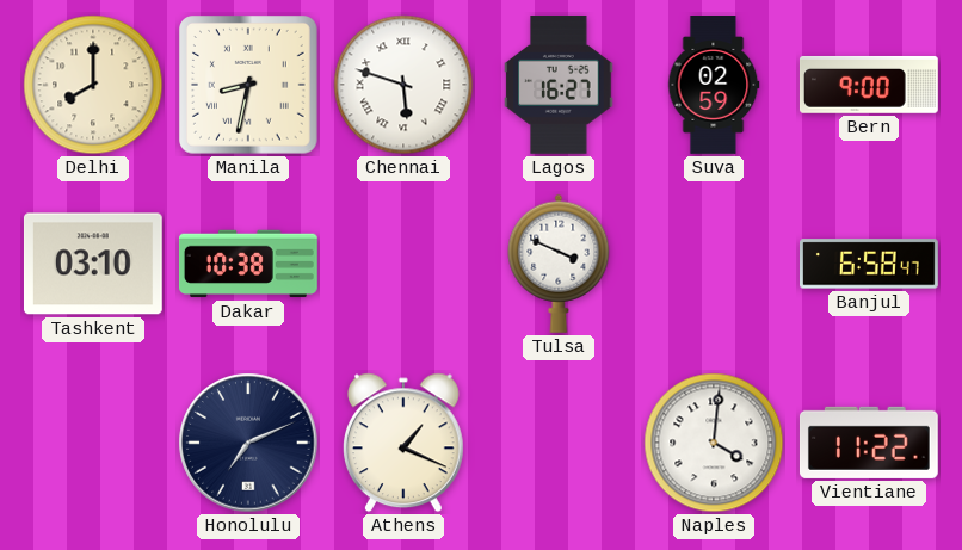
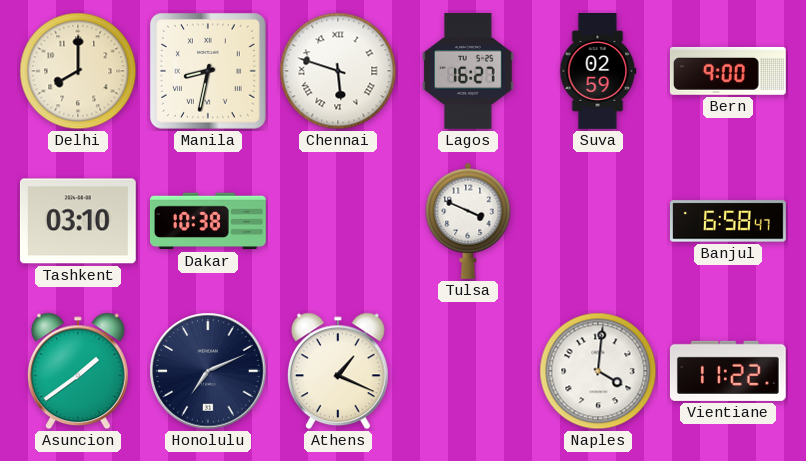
Asuncion: none -> 1:39
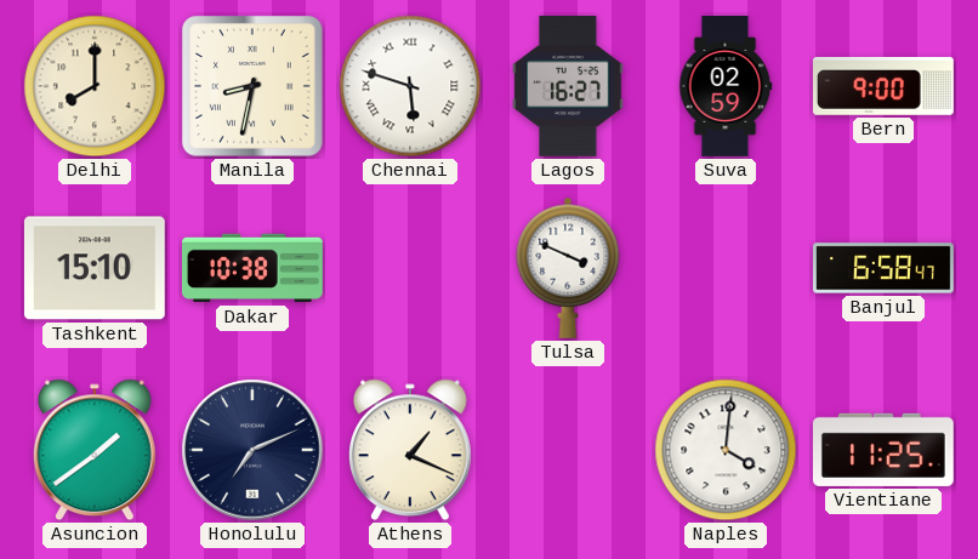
Tashkent: 03:10 -> 15:10
Vientiane: 11:22 -> 11:25
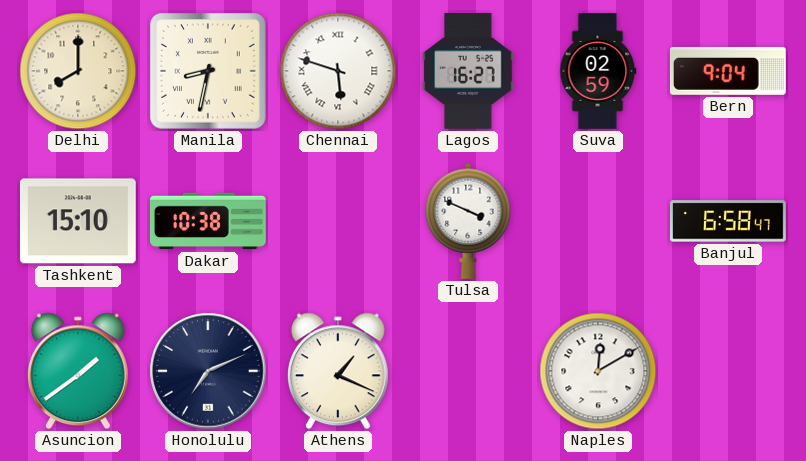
Bern: 9:00 -> 9:04
Naples: 4:01 -> 12:10
Vientiane: 11:25 -> none
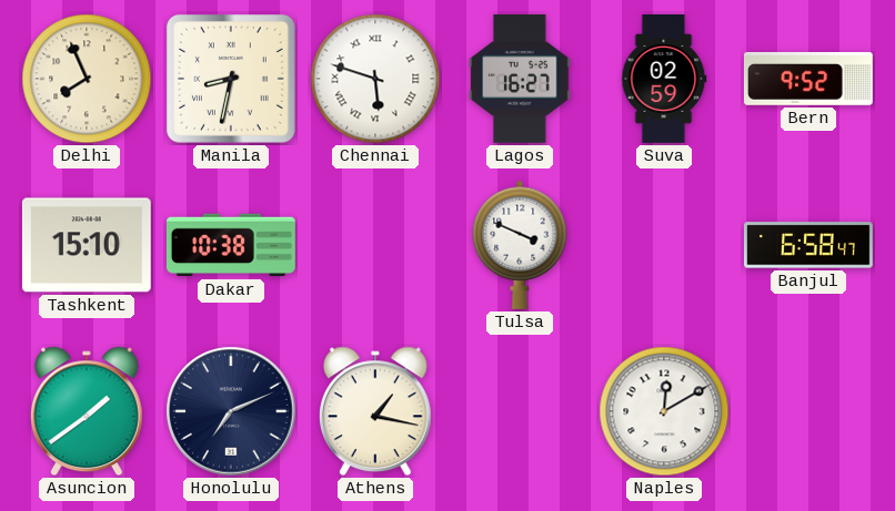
Delhi: 8:00 -> 7:56
Bern: 9:04 -> 9:52
Athens: 1:19 -> 1:17
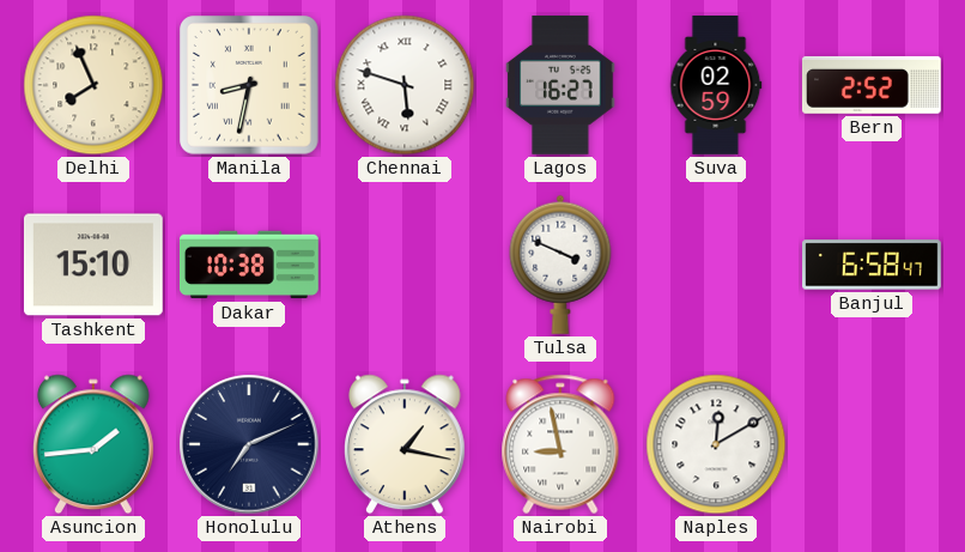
Bern: 9:52 -> 2:52
Asuncion: 1:39 -> 1:44
Nairobi: none -> 8:58
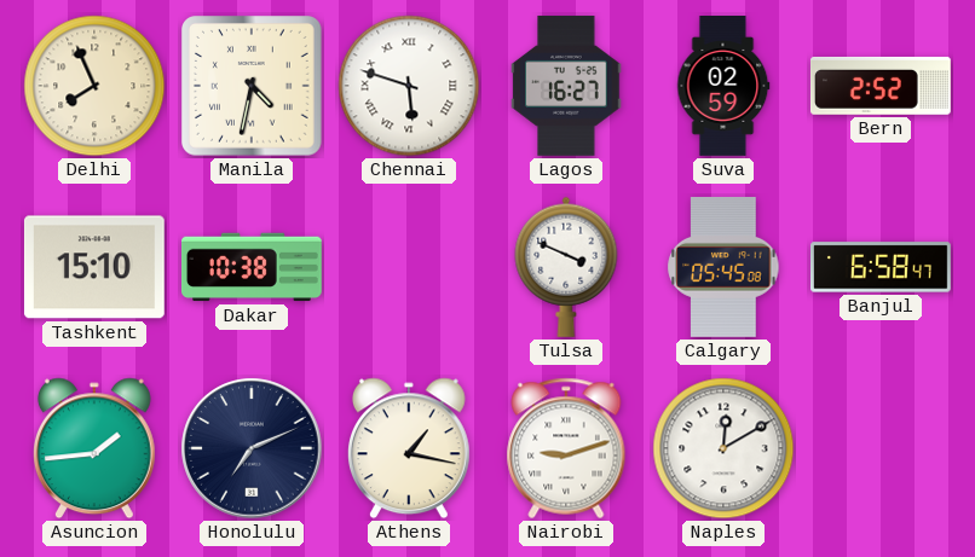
Manila: 8:32 -> 4:32
Calgary: none -> 05:45
Nairobi: 8:58 -> 9:12
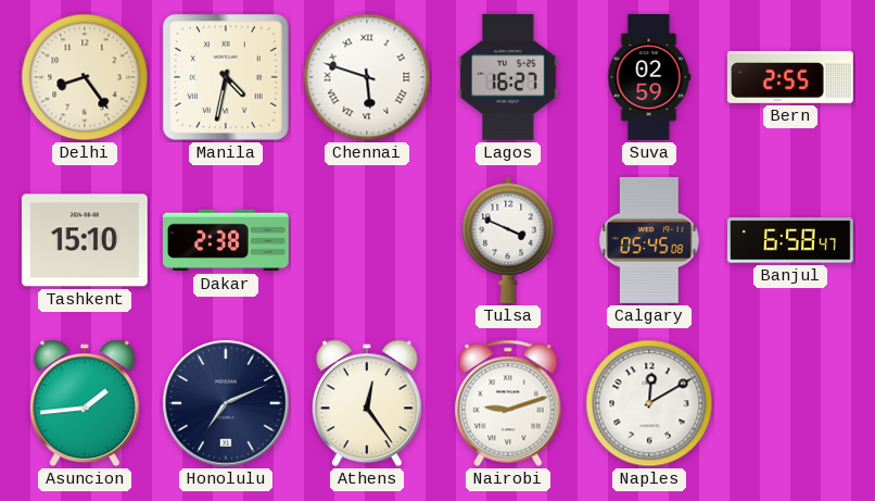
Delhi: 7:56 -> 8:24
Bern: 2:52 -> 2:55
Dakar: 10:38 -> 2:38
Athens: 1:17 -> 12:24
